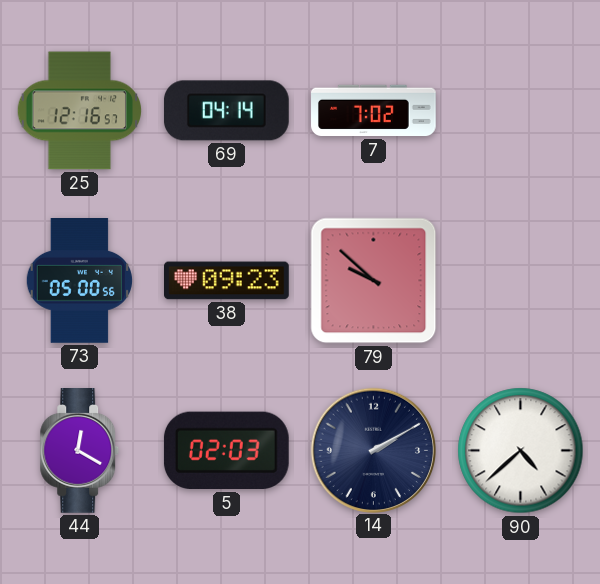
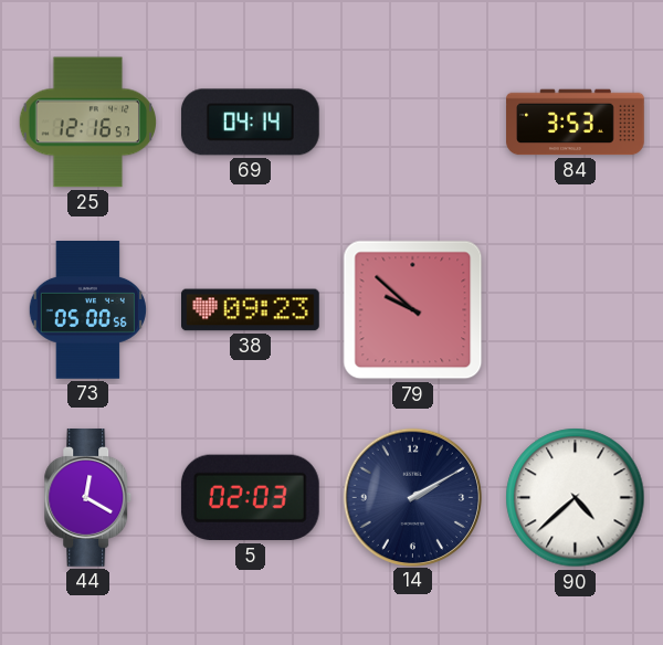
7: 7:02 -> none
84: none -> 3:53
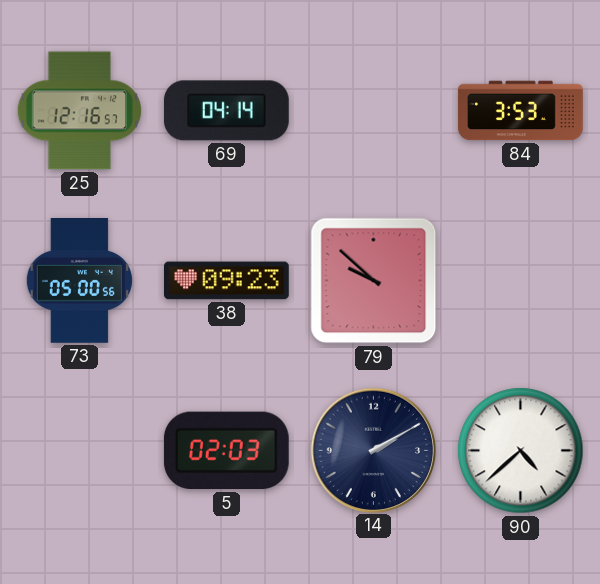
44: 12:20 -> none
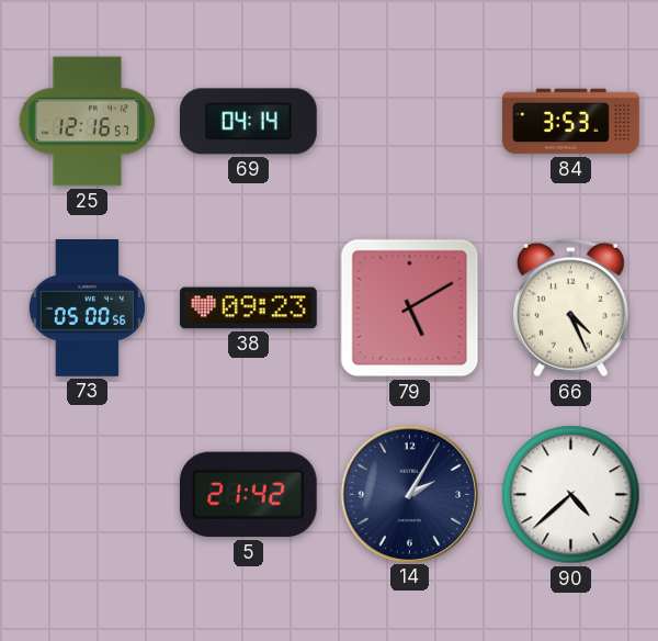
79: 9:52 -> 5:10
66: none -> 4:26
5: 02:03 -> 21:42
14: 2:10 -> 2:05
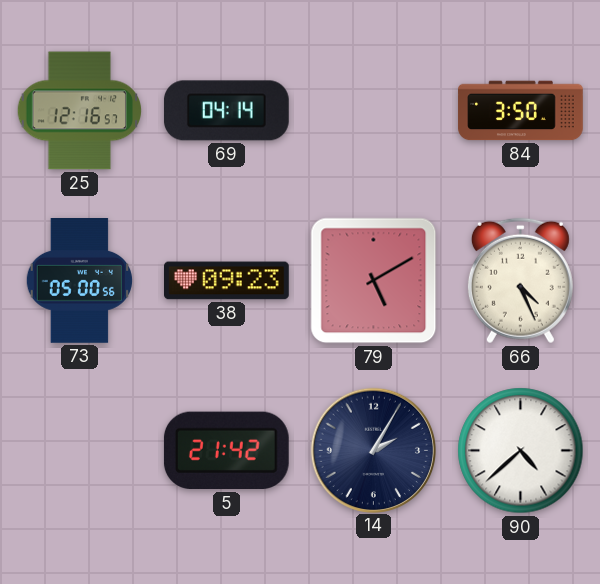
84: 3:53 -> 3:50
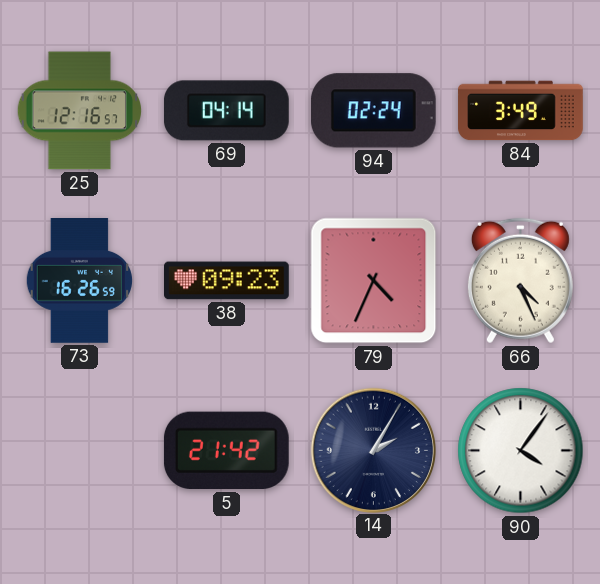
94: none -> 02:24
84: 3:50 -> 3:49
73: 05:00 -> 16:26
79: 5:10 -> 4:34
90: 4:38 -> 4:06
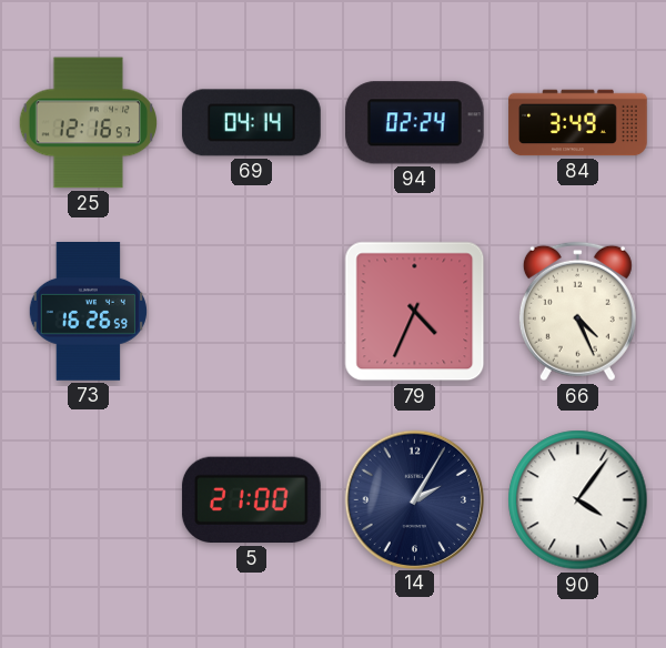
38: 09:23 -> none
5: 21:42 -> 21:00
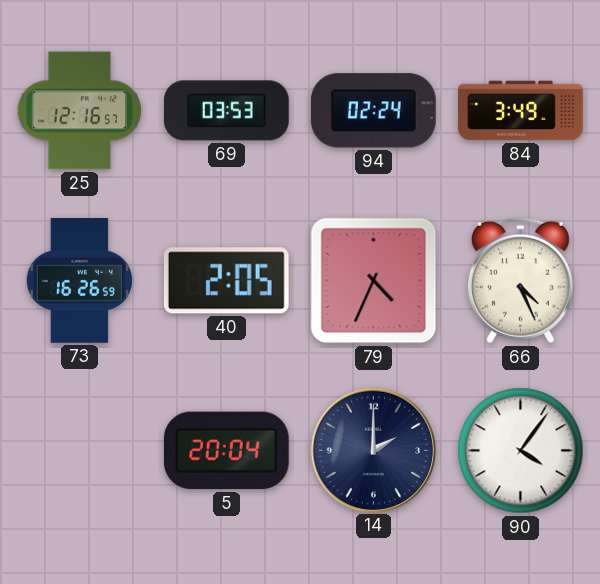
69: 04:14 -> 03:53
40: none -> 2:05
5: 21:00 -> 20:04
14: 2:05 -> 2:00
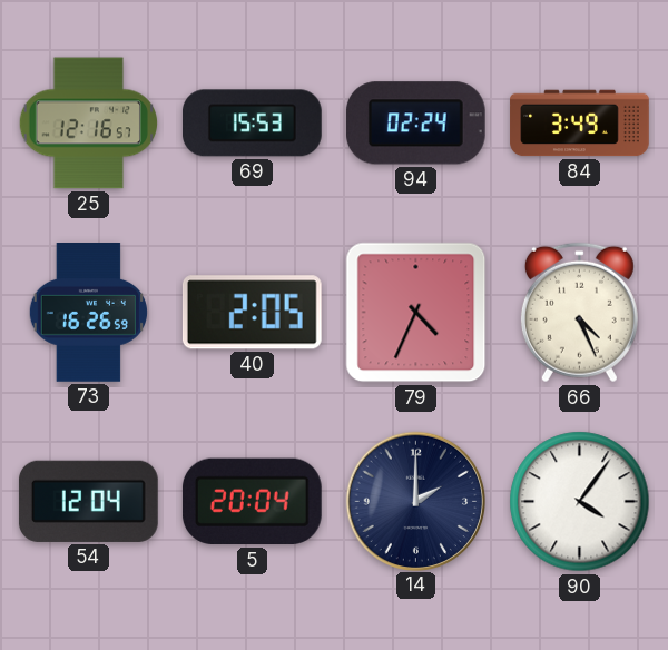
69: 03:53 -> 15:53
54: none -> 12:04
